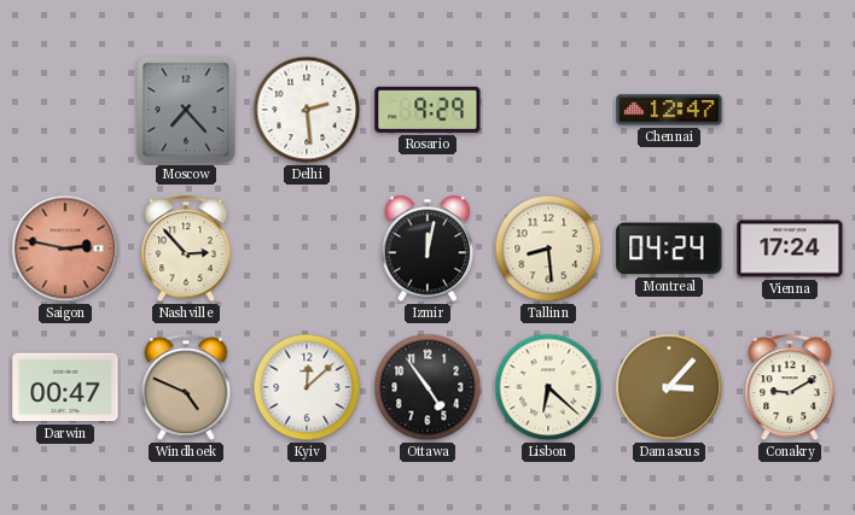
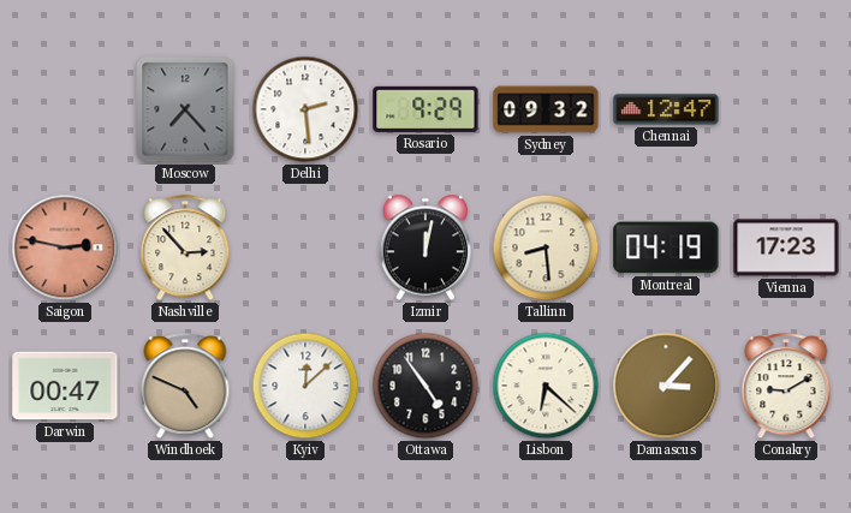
Sydney: none -> 09:32
Montreal: 04:24 -> 04:19
Vienna: 17:24 -> 17:23
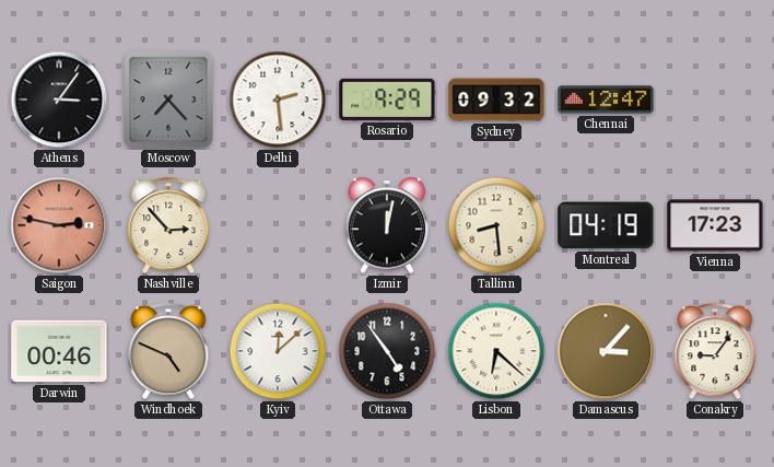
Athens: none -> 3:06
Darwin: 00:47 -> 00:46
Conakry: 9:10 -> 9:06
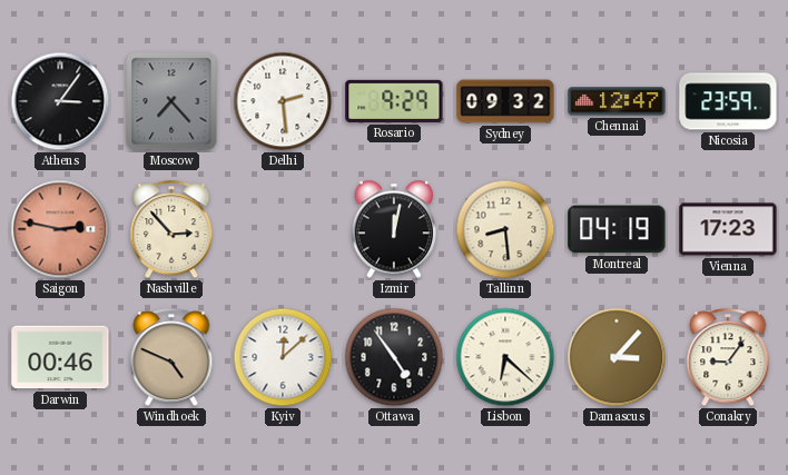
Nicosia: none -> 23:59
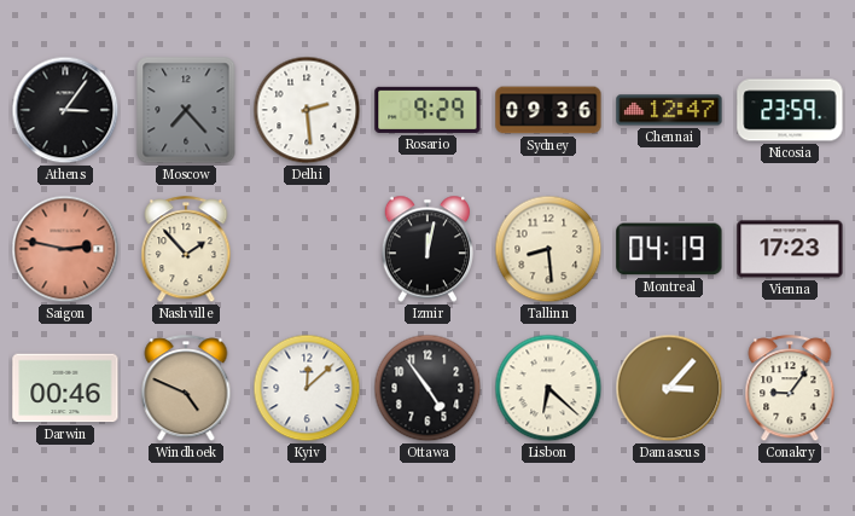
Sydney: 09:32 -> 09:36
Nashville: 2:53 -> 1:53
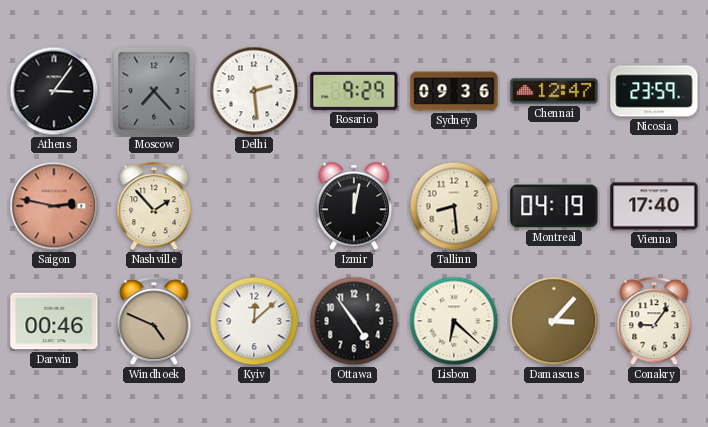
Vienna: 17:23 -> 17:40
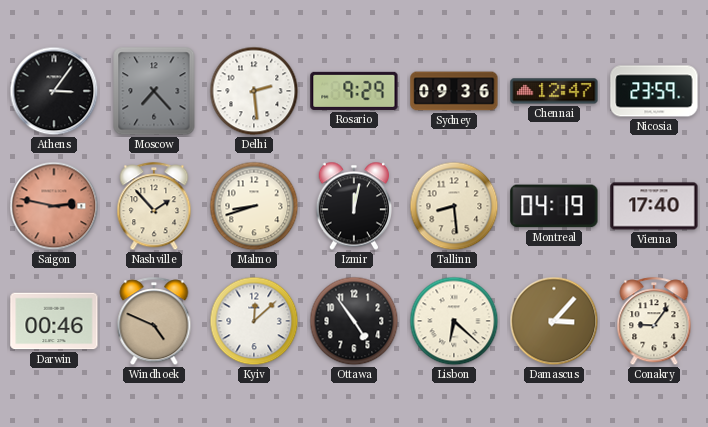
Malmo: none -> 8:42
